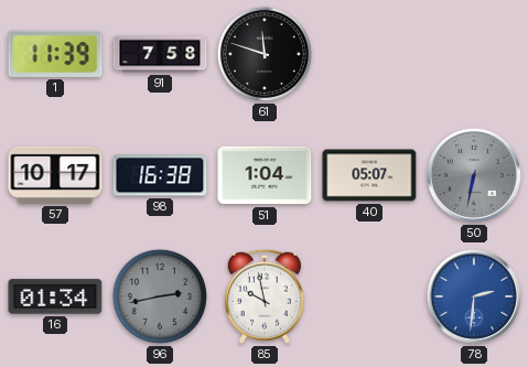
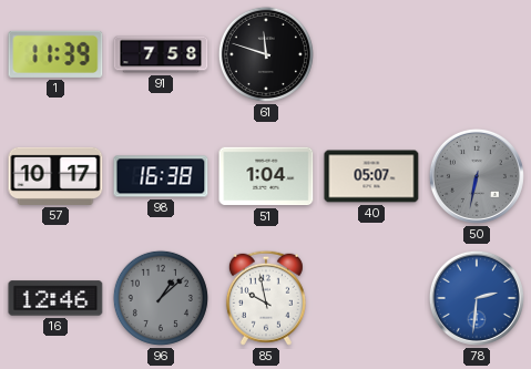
16: 01:34 -> 12:46
96: 2:43 -> 1:08
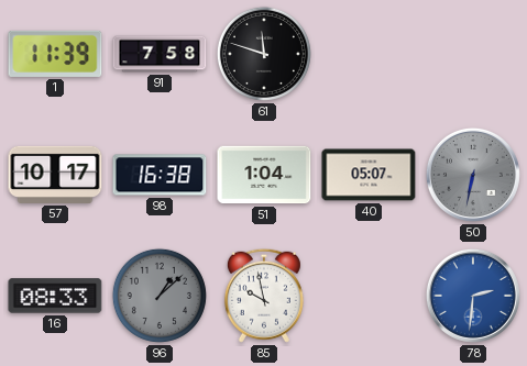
16: 12:46 -> 08:33
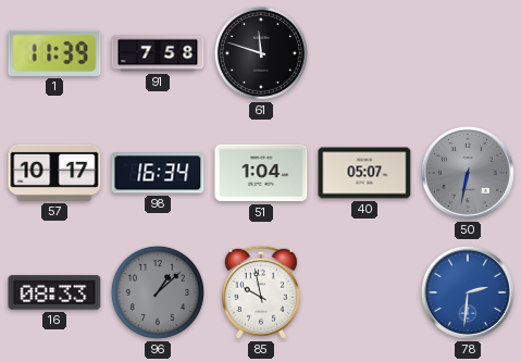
98: 16:38 -> 16:34
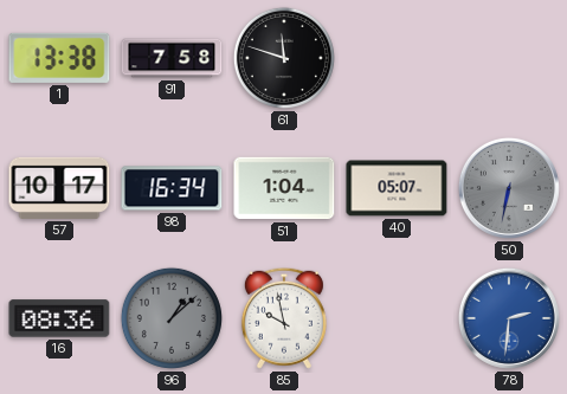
1: 11:39 -> 13:38
16: 08:33 -> 08:36
